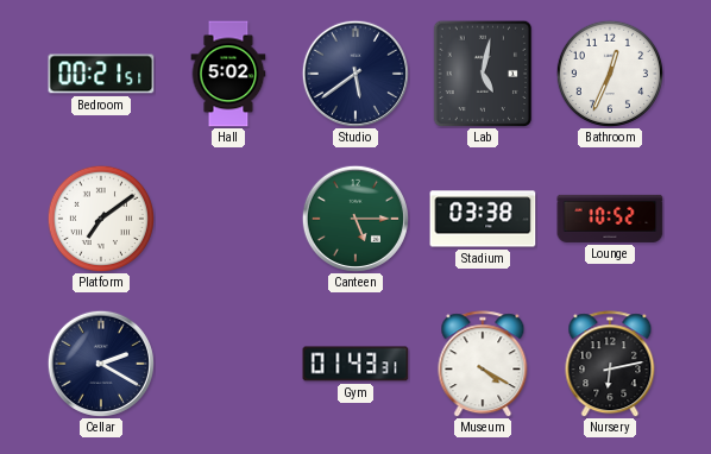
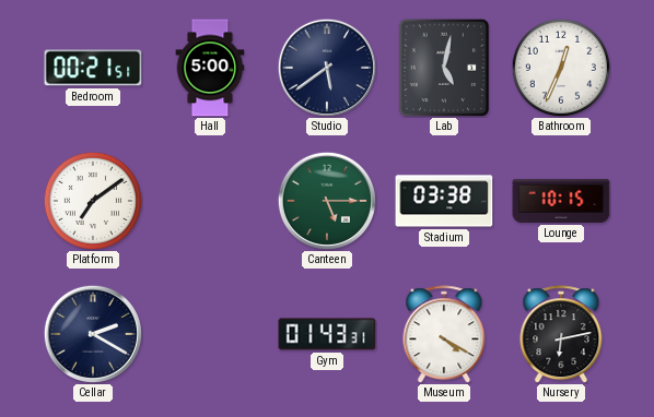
Hall: 5:02 -> 5:00
Lounge: 10:52 -> 10:15
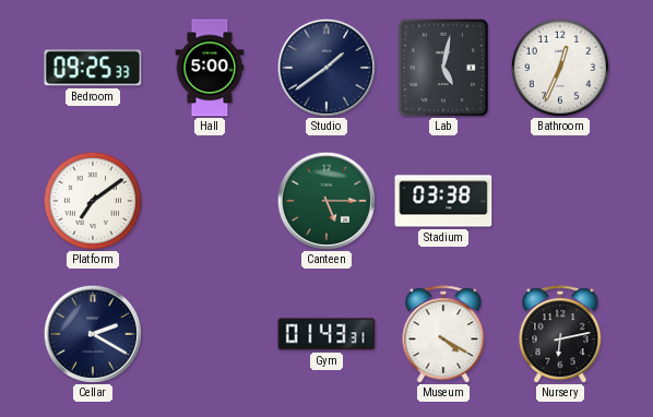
Bedroom: 00:21 -> 09:25
Studio: 5:39 -> 1:39
Lounge: 10:15 -> none
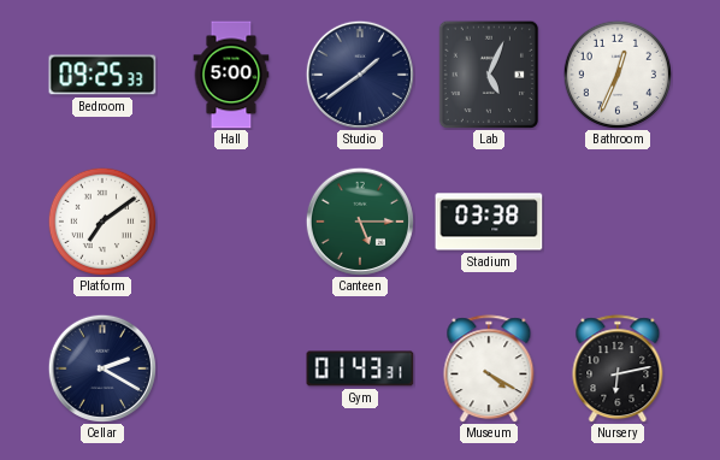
Lab: 5:02 -> 5:04
